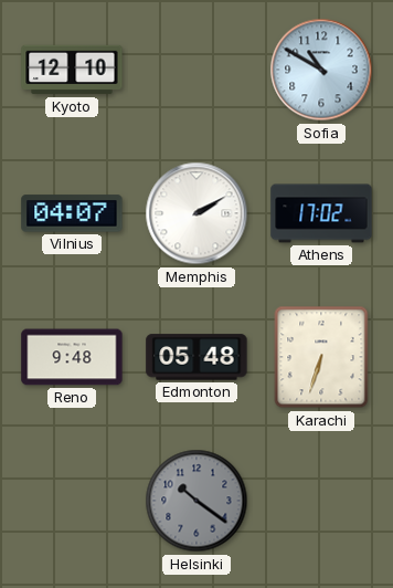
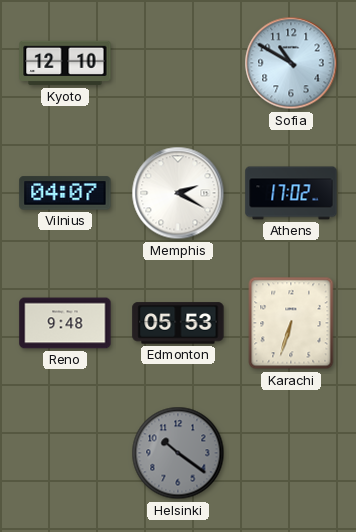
Memphis: 2:10 -> 2:20
Edmonton: 05:48 -> 05:53
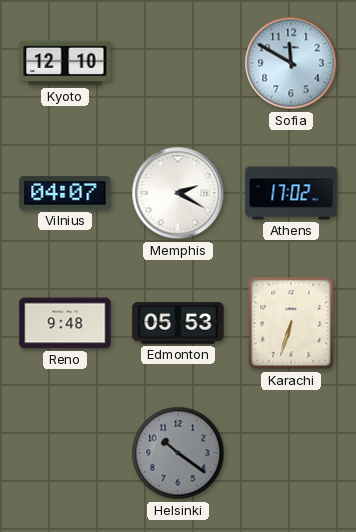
Sofia: 10:50 -> 11:50
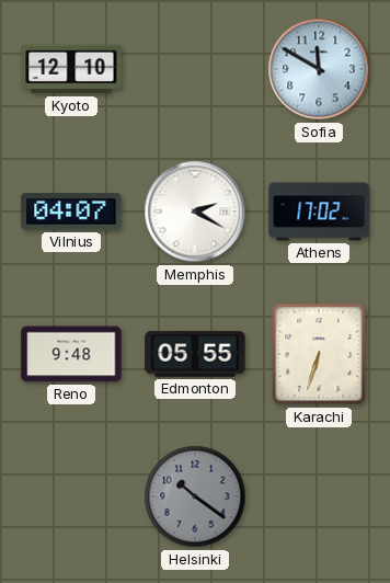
Edmonton: 05:53 -> 05:55
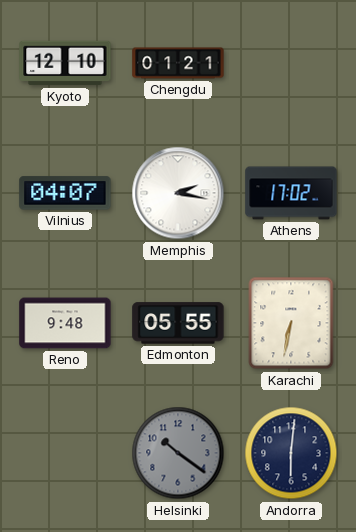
Chengdu: none -> 01:21
Sofia: 11:50 -> none
Memphis: 2:20 -> 2:17
Karachi: 6:33 -> 6:32
Andorra: none -> 6:01
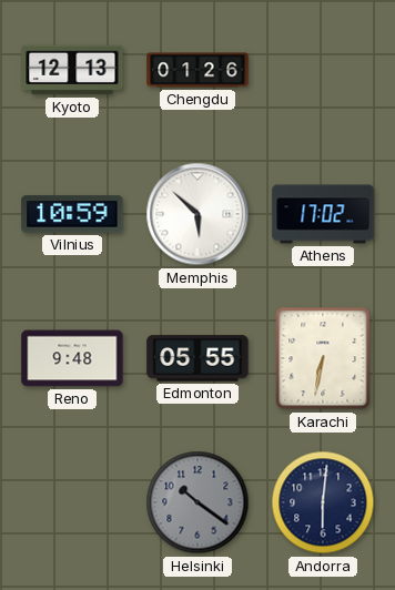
Kyoto: 12:10 -> 12:13
Chengdu: 01:21 -> 01:26
Vilnius: 04:07 -> 10:59
Memphis: 2:17 -> 5:52
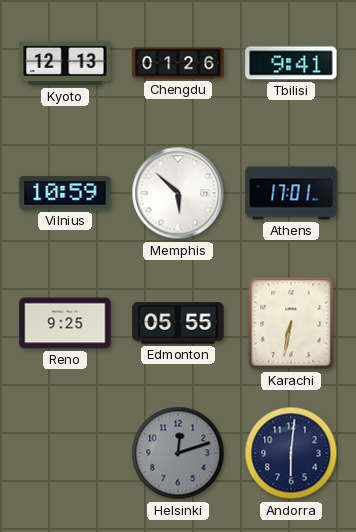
Tbilisi: none -> 9:41
Athens: 17:02 -> 17:01
Reno: 9:48 -> 9:25
Helsinki: 10:21 -> 12:12
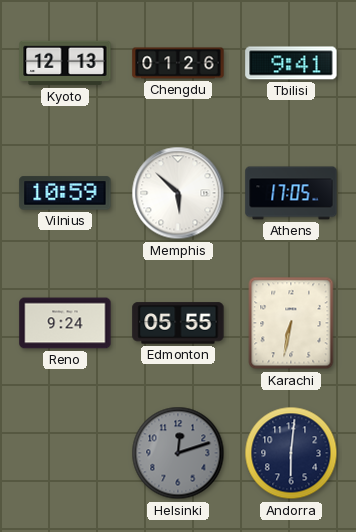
Athens: 17:01 -> 17:05
Reno: 9:25 -> 9:24
